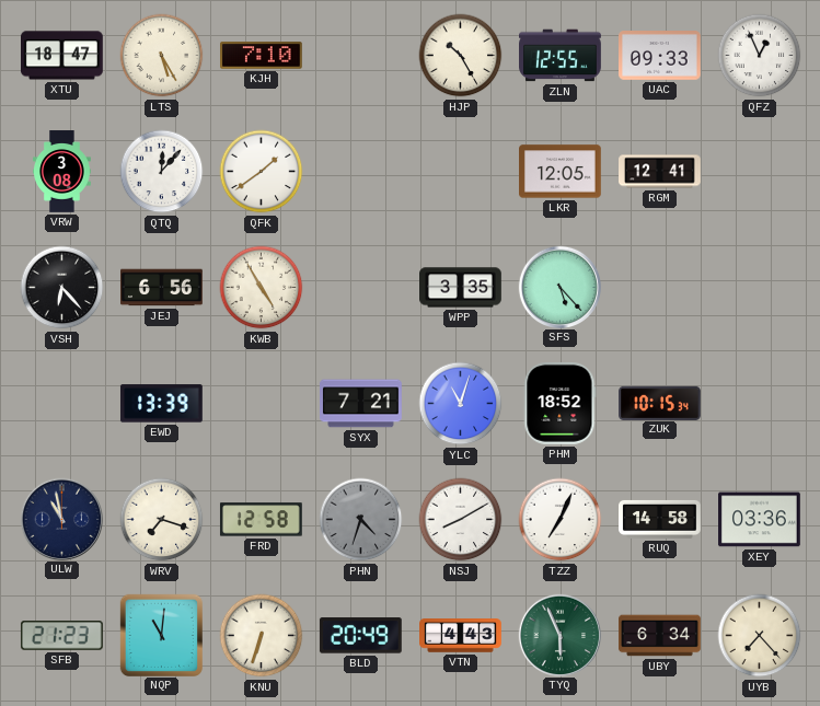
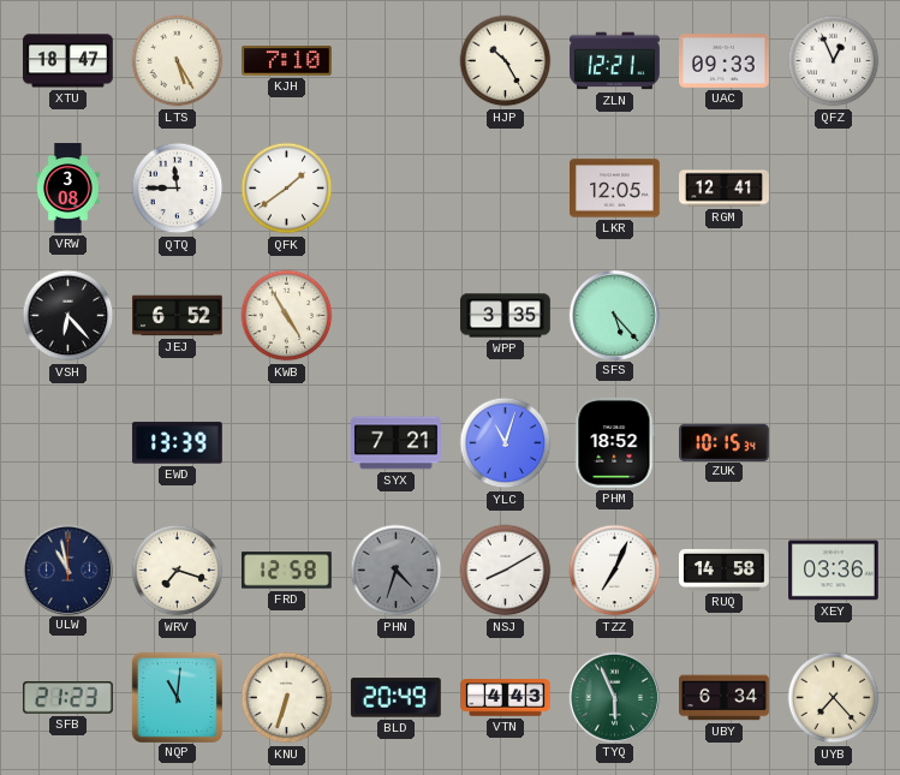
ZLN: 12:55 -> 12:21
QTQ: 12:07 -> 11:45
JEJ: 6:56 -> 6:52
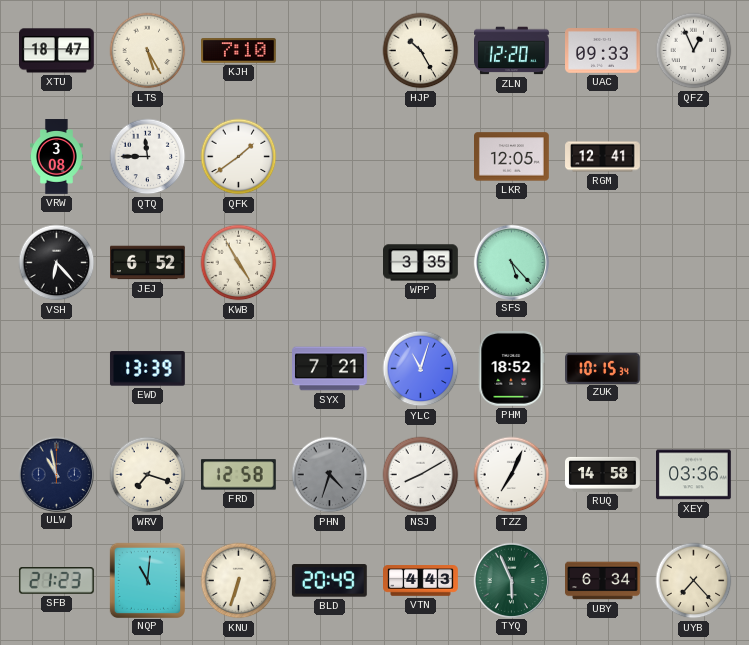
ZLN: 12:21 -> 12:20
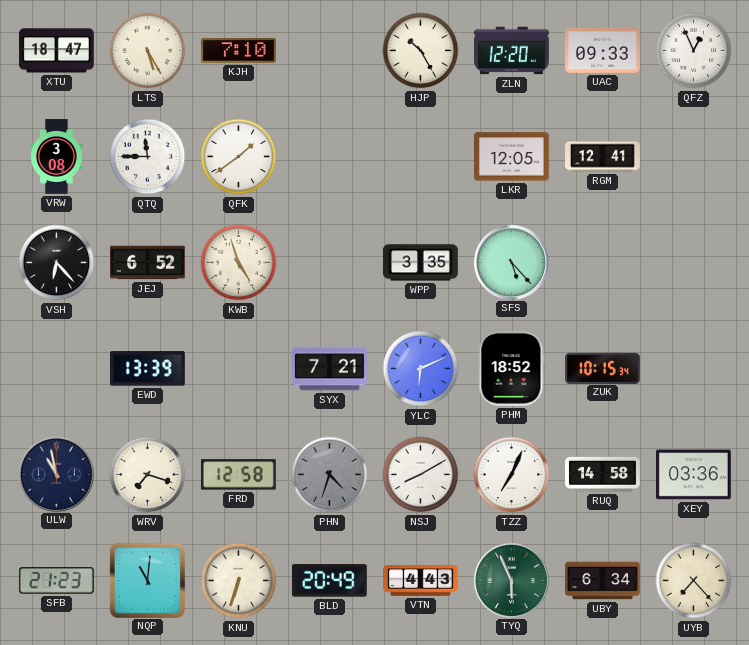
KWB: 4:55 -> 4:57
YLC: 11:03 -> 6:11
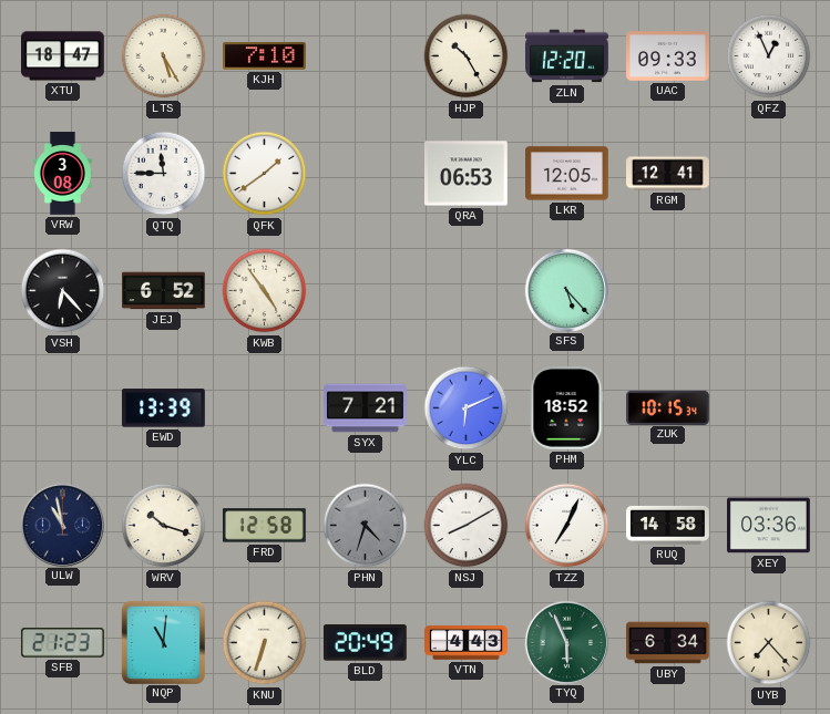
QRA: none -> 06:53
KWB: 4:57 -> 4:54
WPP: 3:35 -> none
WRV: 7:18 -> 10:18
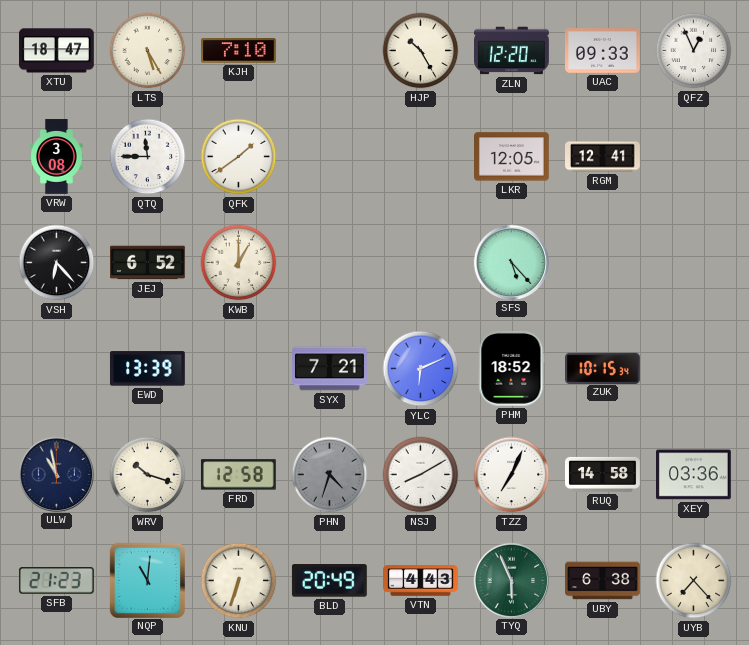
QRA: 06:53 -> none
KWB: 4:54 -> 1:00
UBY: 6:34 -> 6:38
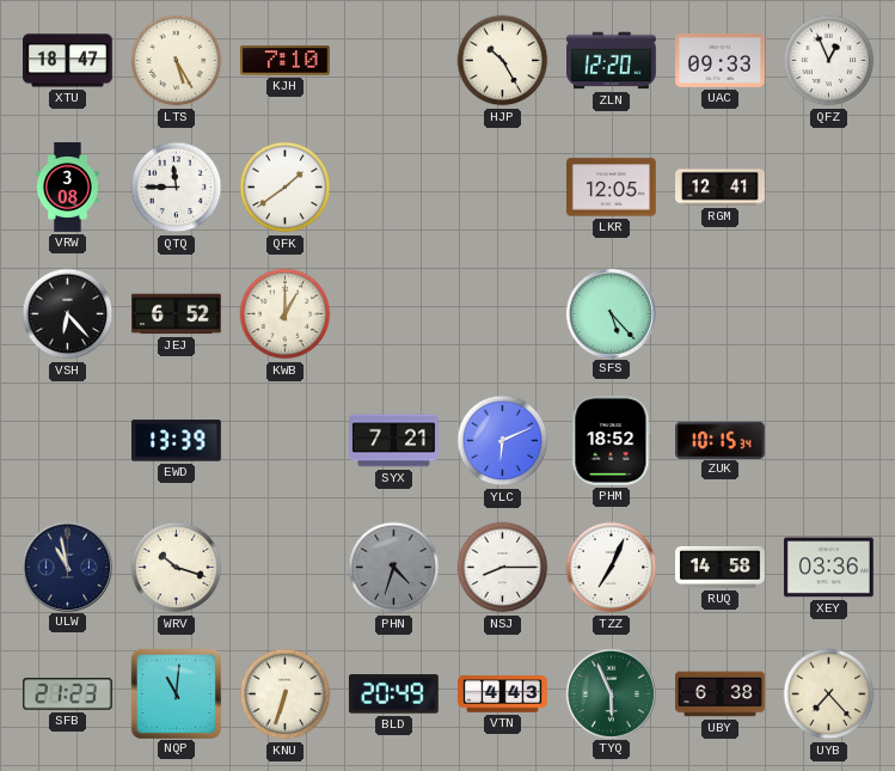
FRD: 12:58 -> none
NSJ: 8:10 -> 8:15
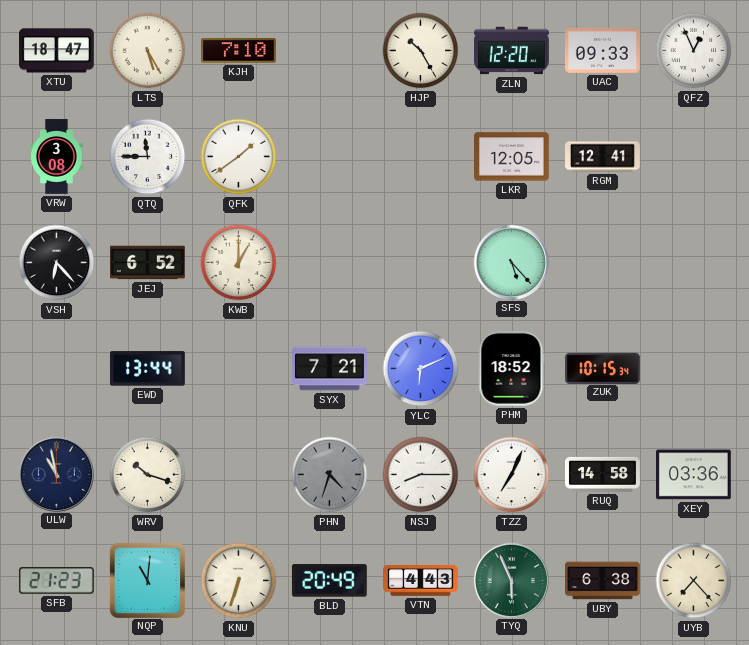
EWD: 13:39 -> 13:44
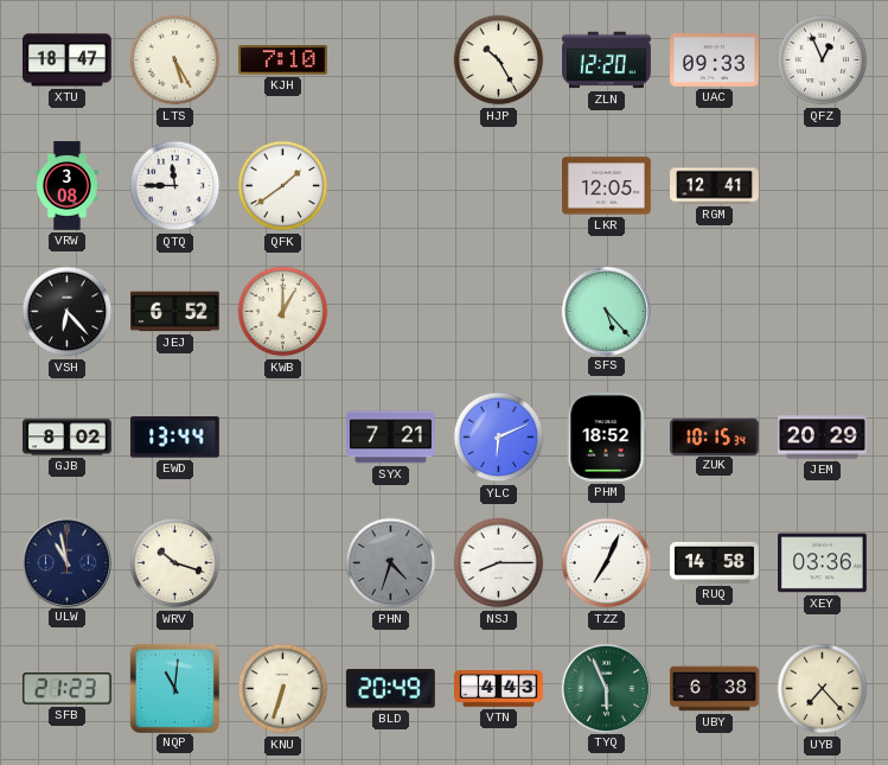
GJB: none -> 8:02
JEM: none -> 20:29
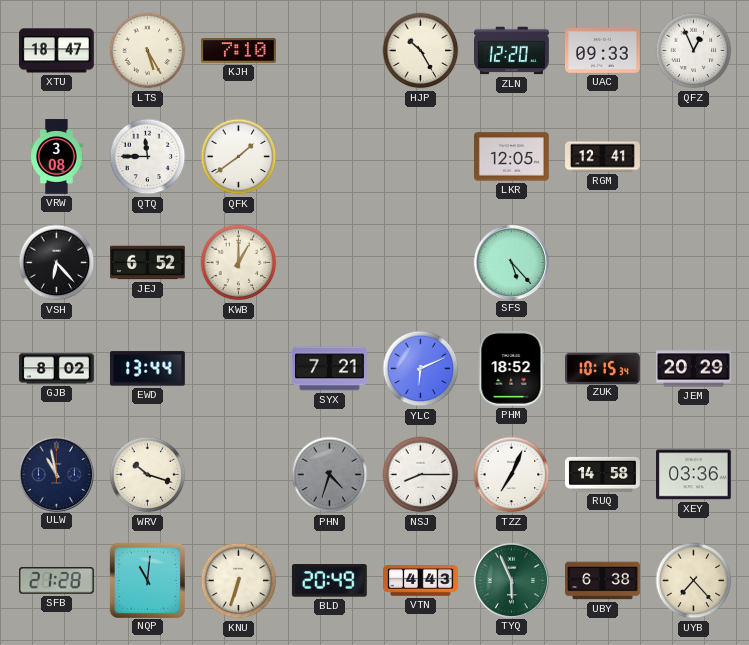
SFB: 21:23 -> 21:28
